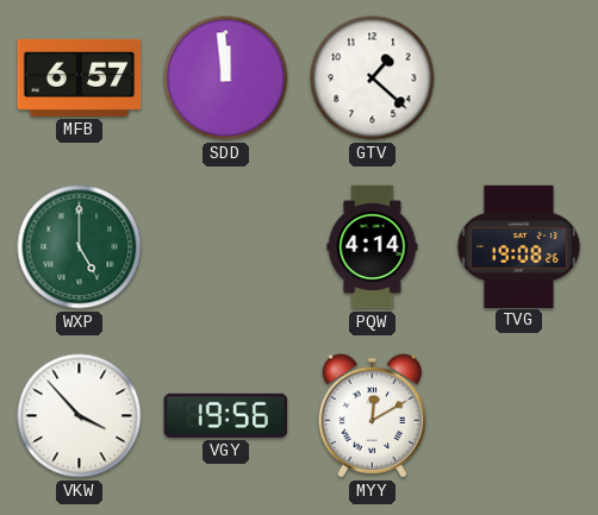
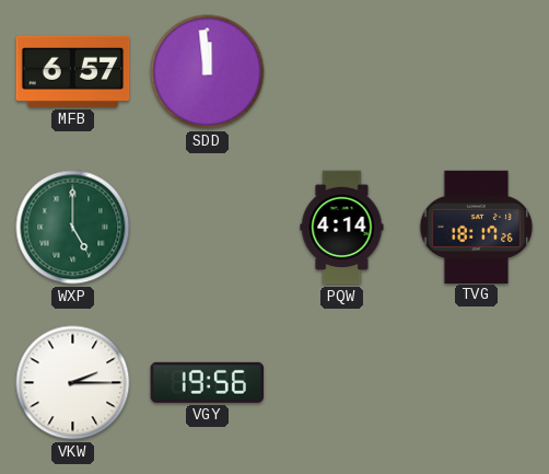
GTV: 1:22 -> none
TVG: 19:08 -> 18:17
VKW: 3:53 -> 2:15
MYY: 12:10 -> none
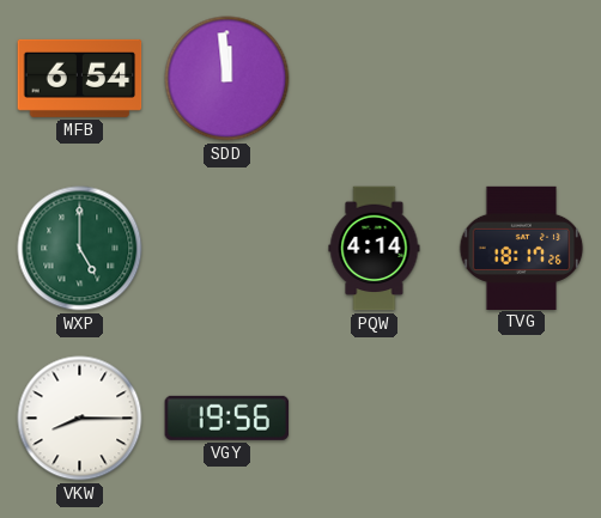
MFB: 6:57 -> 6:54
VKW: 2:15 -> 8:15
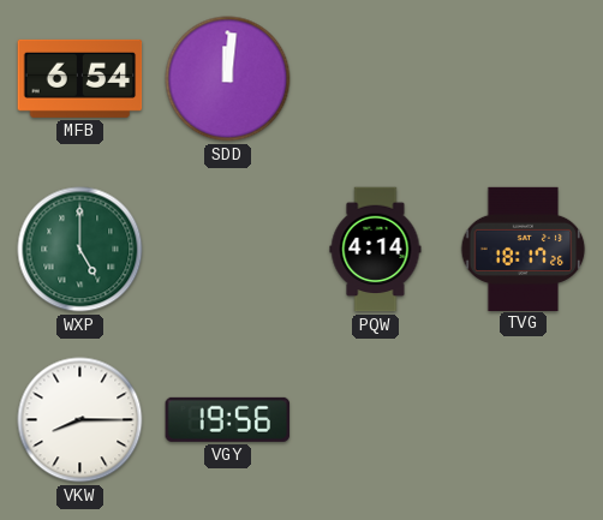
SDD: 11:59 -> 12:01
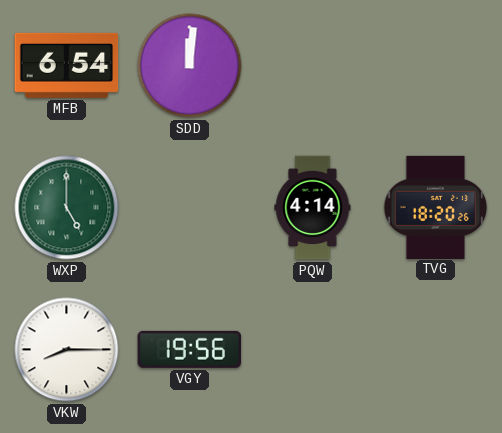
TVG: 18:17 -> 18:20
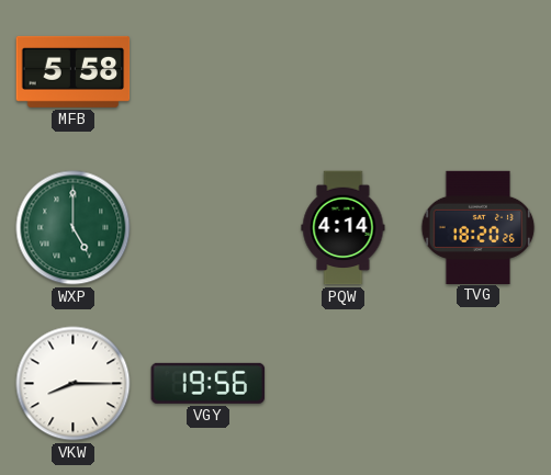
MFB: 6:54 -> 5:58
SDD: 12:01 -> none
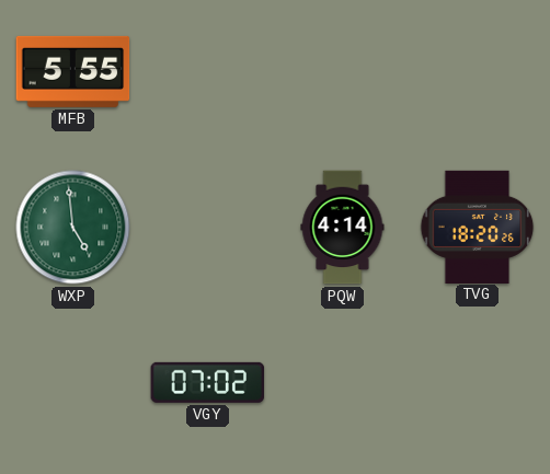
MFB: 5:58 -> 5:55
WXP: 5:00 -> 4:59
VKW: 8:15 -> none
VGY: 19:56 -> 07:02
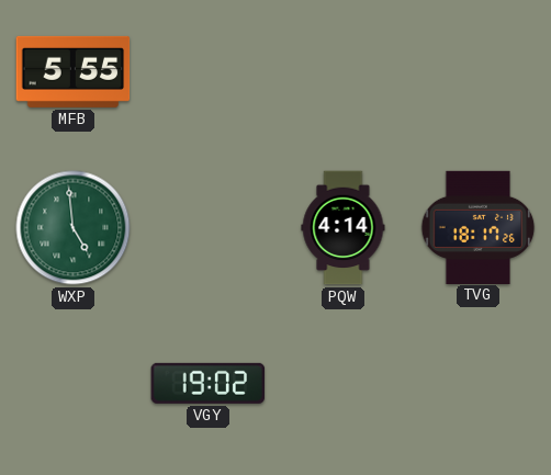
TVG: 18:20 -> 18:17
VGY: 07:02 -> 19:02
